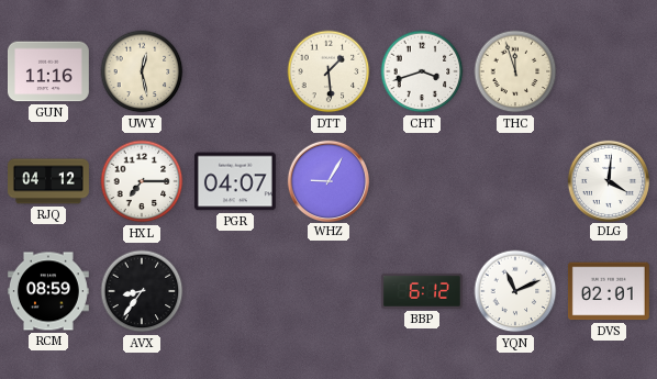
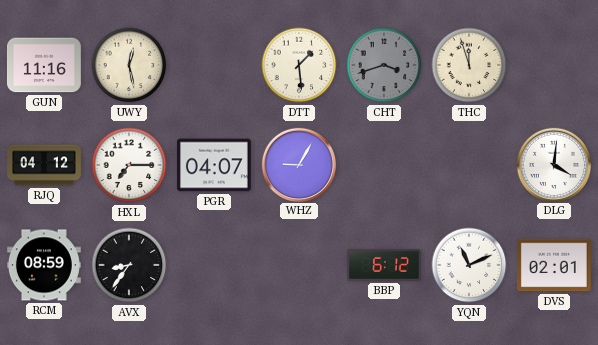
CHT dial: white -> grey
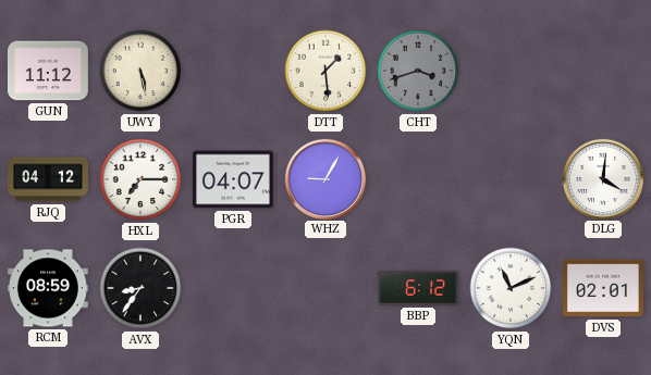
GUN: 11:16 -> 11:12
UWY: 12:28 -> 5:28
THC: 11:57 -> none
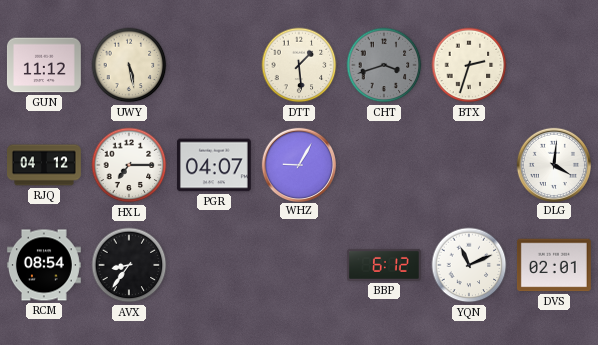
BTX: none -> 2:33
RCM: 08:59 -> 08:54
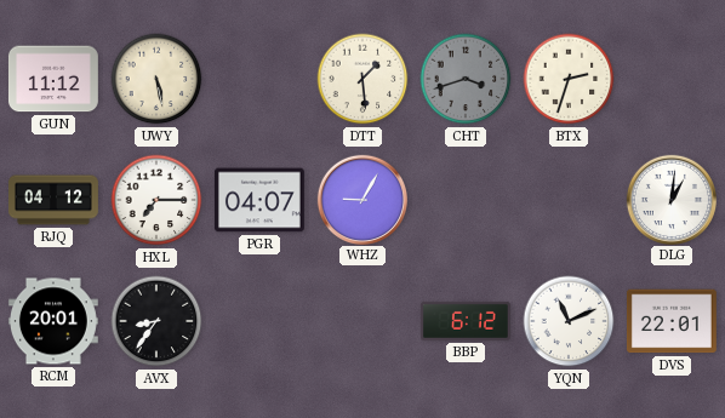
DLG: 4:01 -> 1:01
RCM: 08:54 -> 20:01
DVS: 02:01 -> 22:01
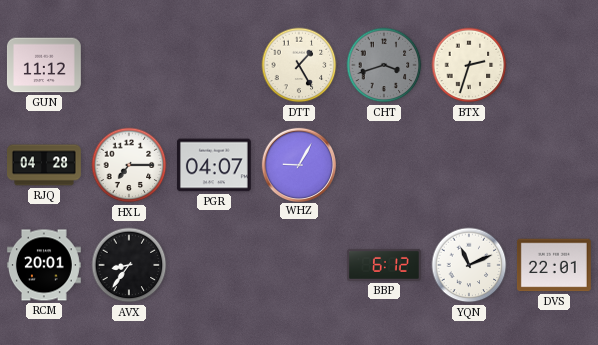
UWY: 5:28 -> none
DTT: 1:29 -> 1:25
RJQ: 04:12 -> 04:28
DLG: 1:01 -> none
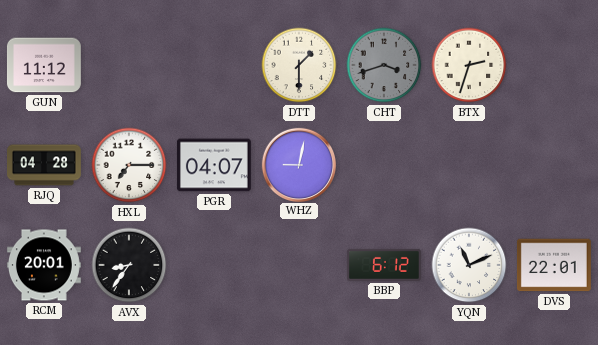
DTT: 1:25 -> 1:30
WHZ: 9:05 -> 9:02
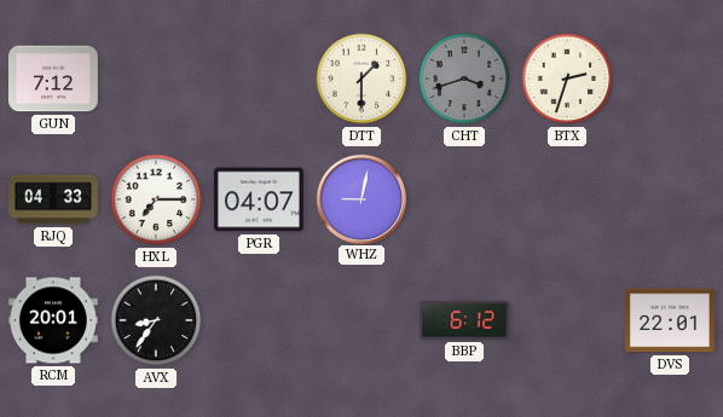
GUN: 11:12 -> 7:12
RJQ: 04:28 -> 04:33
YQN: 11:11 -> none
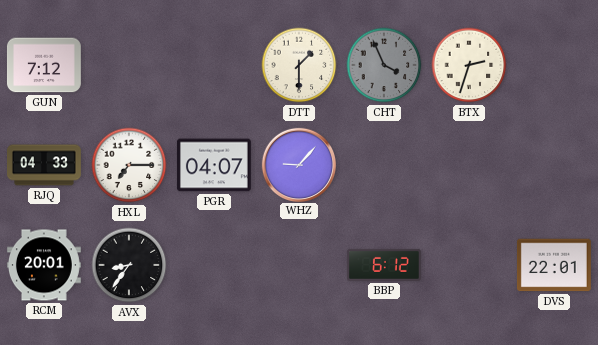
CHT: 3:42 -> 3:56
WHZ: 9:02 -> 9:07
